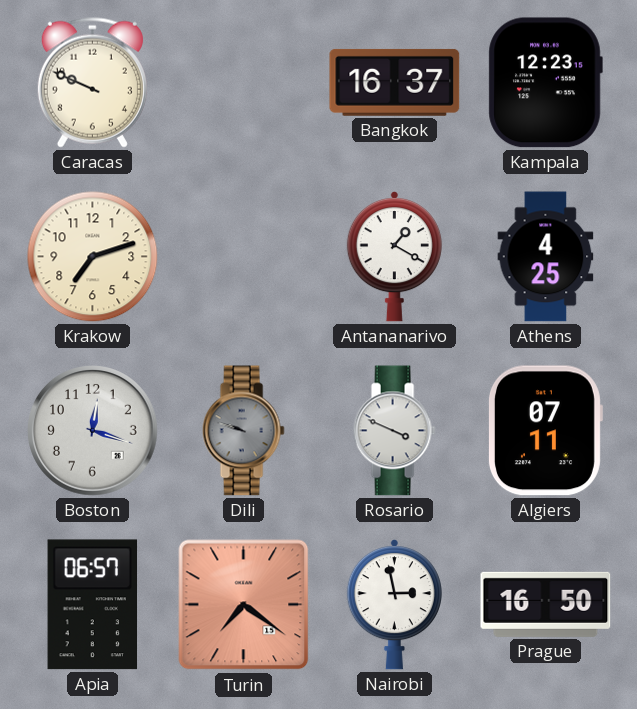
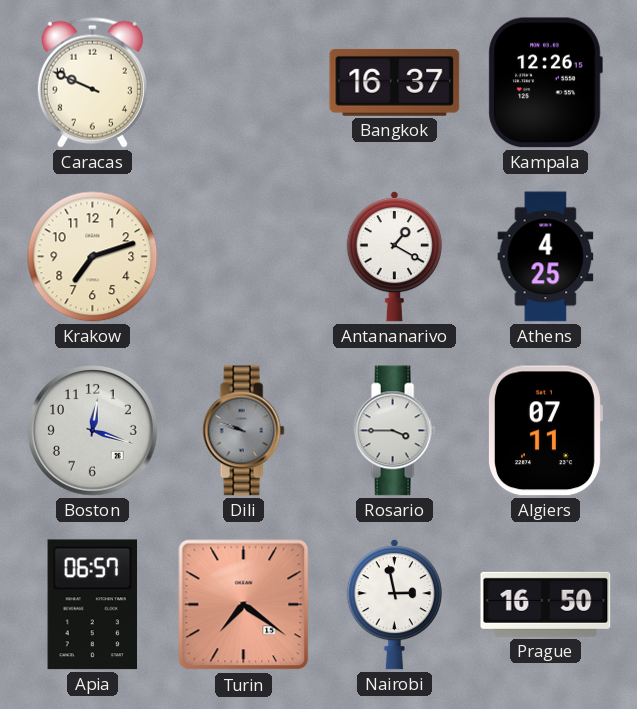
Kampala: 12:23 -> 12:26
Rosario: 3:49 -> 3:45
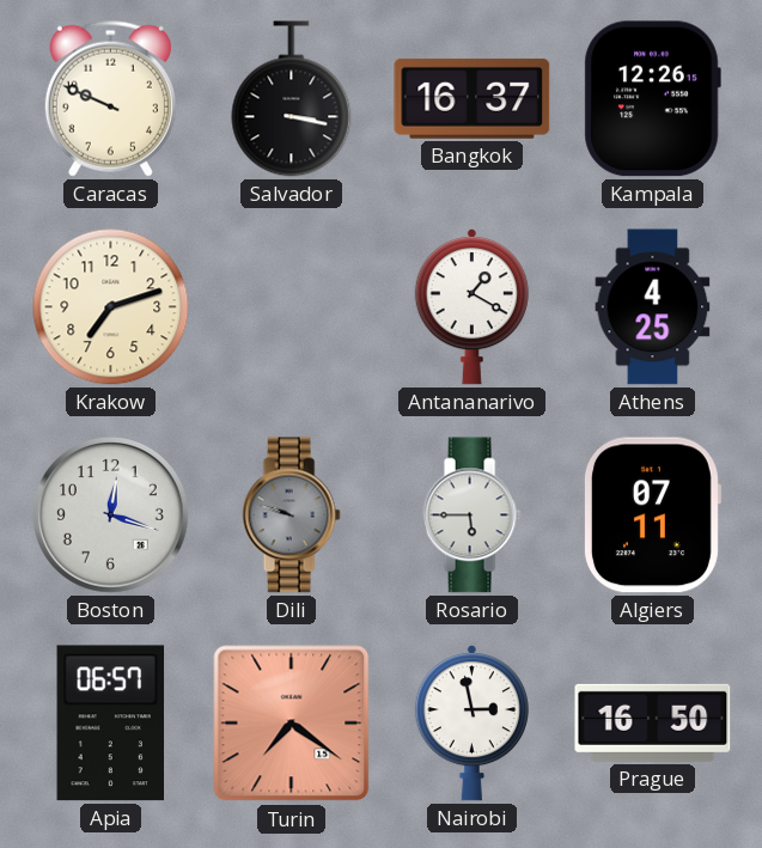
Salvador: none -> 3:17
Rosario: 3:45 -> 5:45
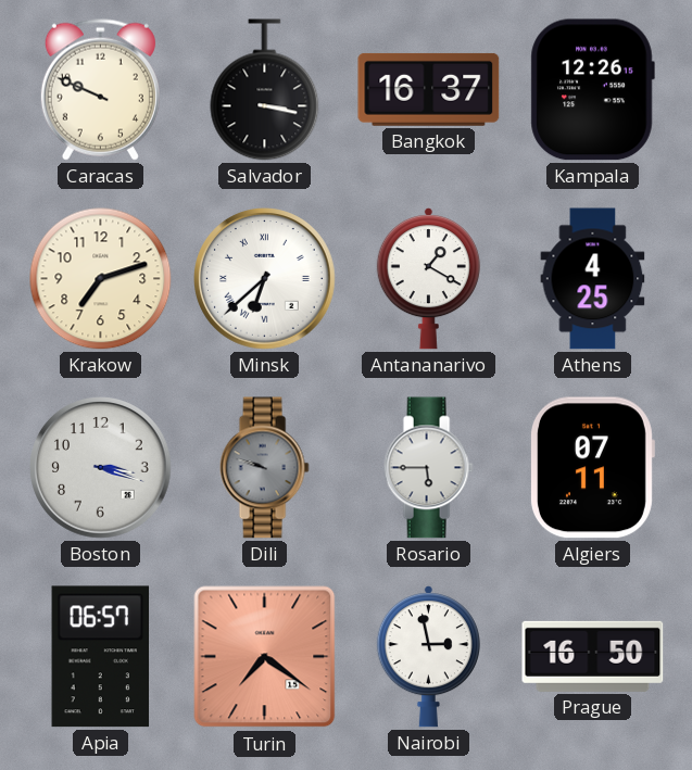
Minsk: none -> 6:38
Boston: 12:18 -> 3:18
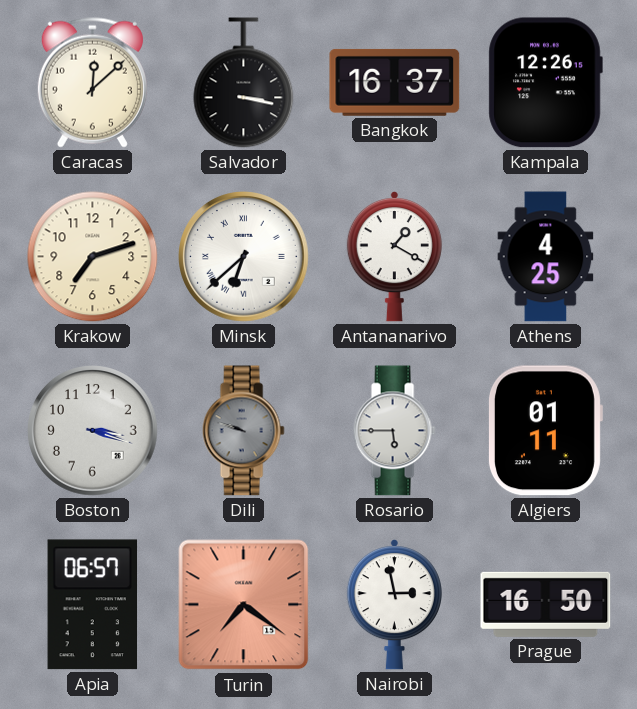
Caracas: 9:49 -> 12:08
Algiers: 07:11 -> 01:11
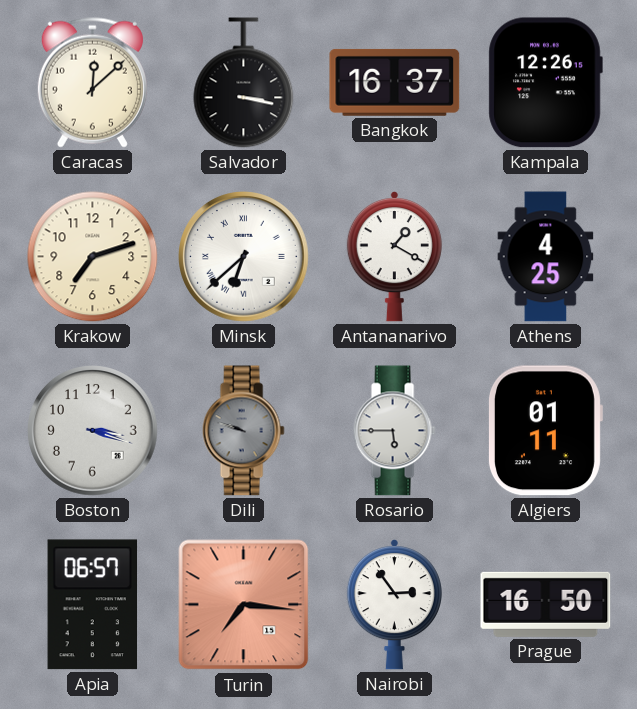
Turin: 7:21 -> 7:16
Nairobi: 2:58 -> 2:54
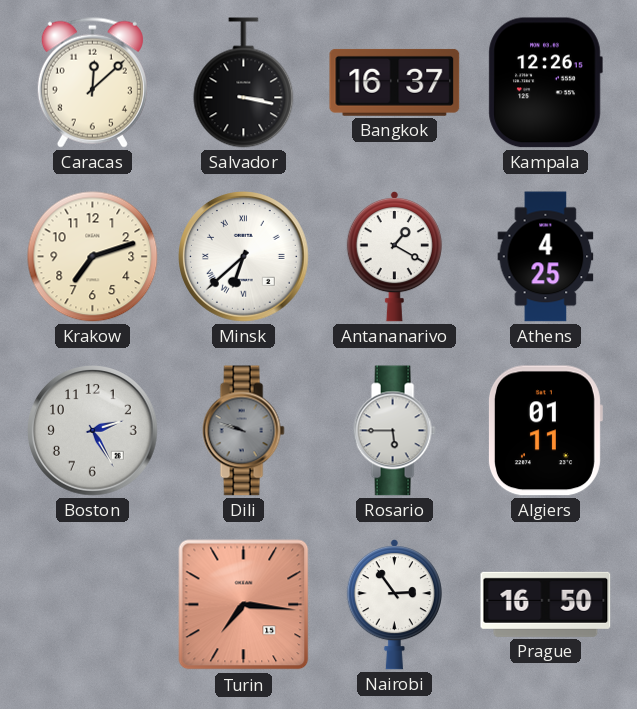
Boston: 3:18 -> 2:25
Apia: 06:57 -> none
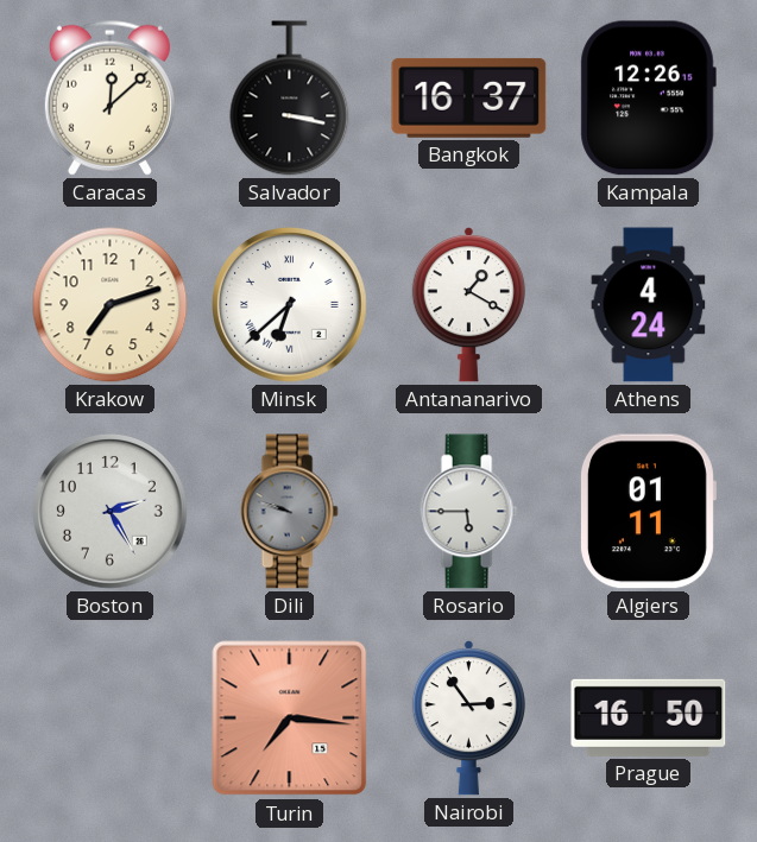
Athens: 4:25 -> 4:24
